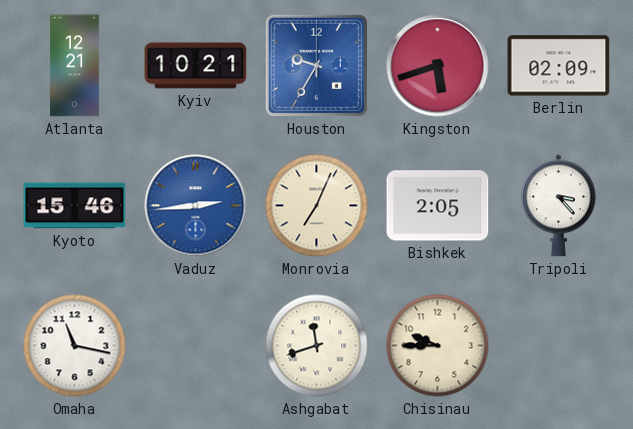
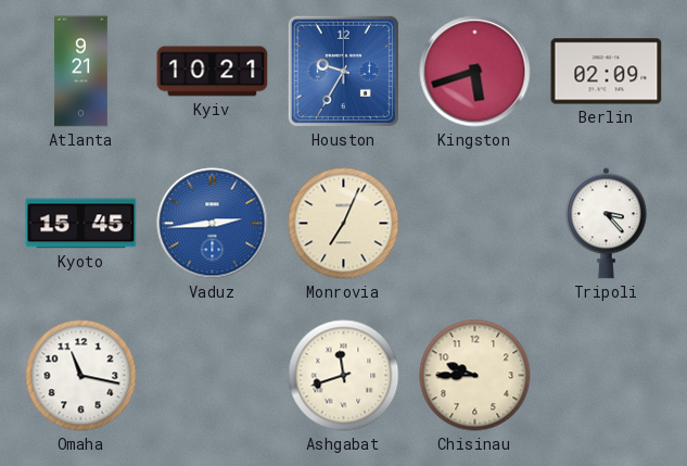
Atlanta: 12:21 -> 9:21
Kyoto: 15:46 -> 15:45
Bishkek: 2:05 -> none
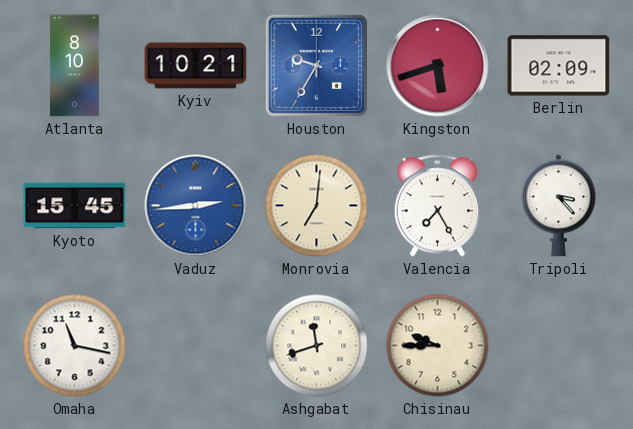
Atlanta: 9:21 -> 8:10
Monrovia: 7:04 -> 7:01
Valencia: none -> 7:25
